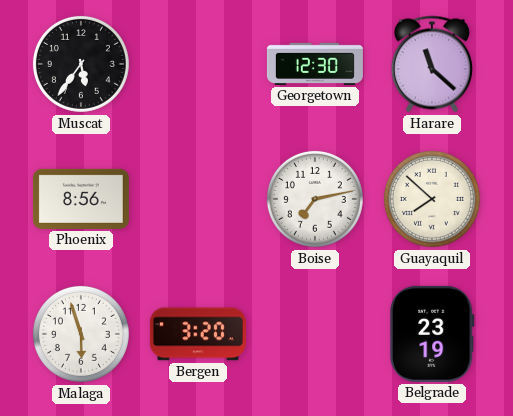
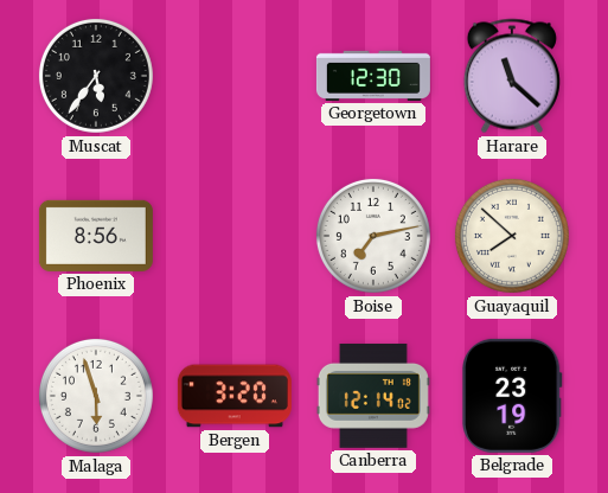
Canberra: none -> 12:14
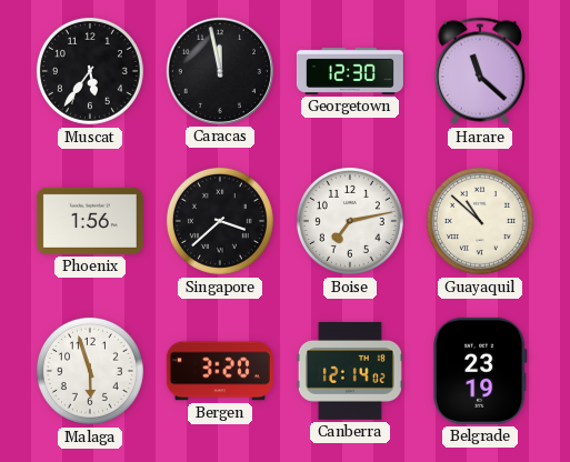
Caracas: none -> 11:58
Phoenix: 8:56 -> 1:56
Singapore: none -> 3:38
Guayaquil: 7:52 -> 10:52
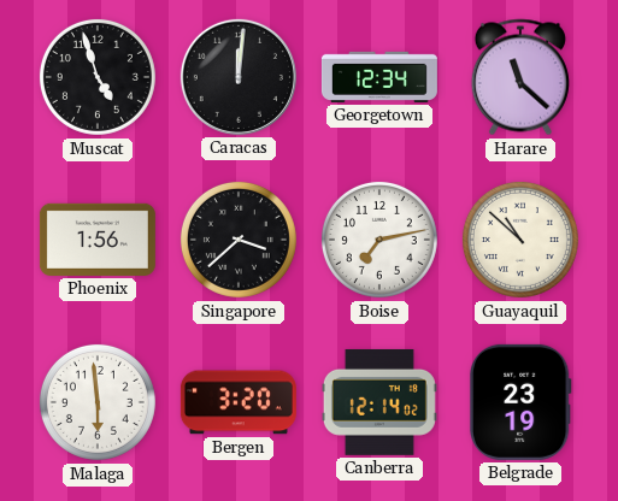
Muscat: 5:36 -> 4:57
Caracas: 11:58 -> 12:01
Georgetown: 12:30 -> 12:34
Malaga: 5:57 -> 5:59
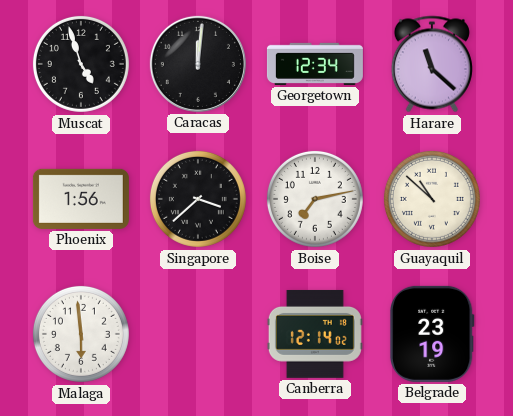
Bergen: 3:20 -> none
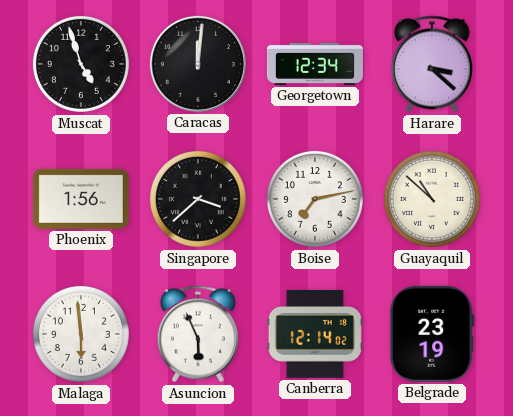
Harare: 11:22 -> 3:22
Asuncion: none -> 5:56
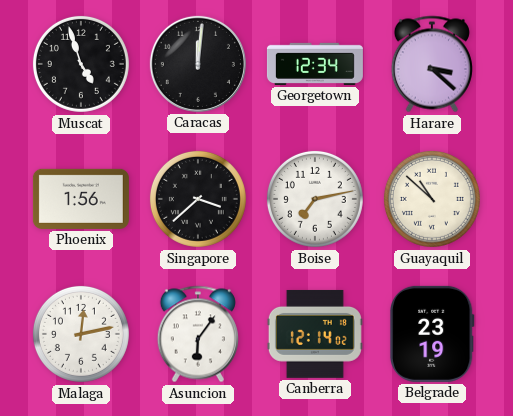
Malaga: 5:59 -> 12:13
Asuncion: 5:56 -> 6:06
